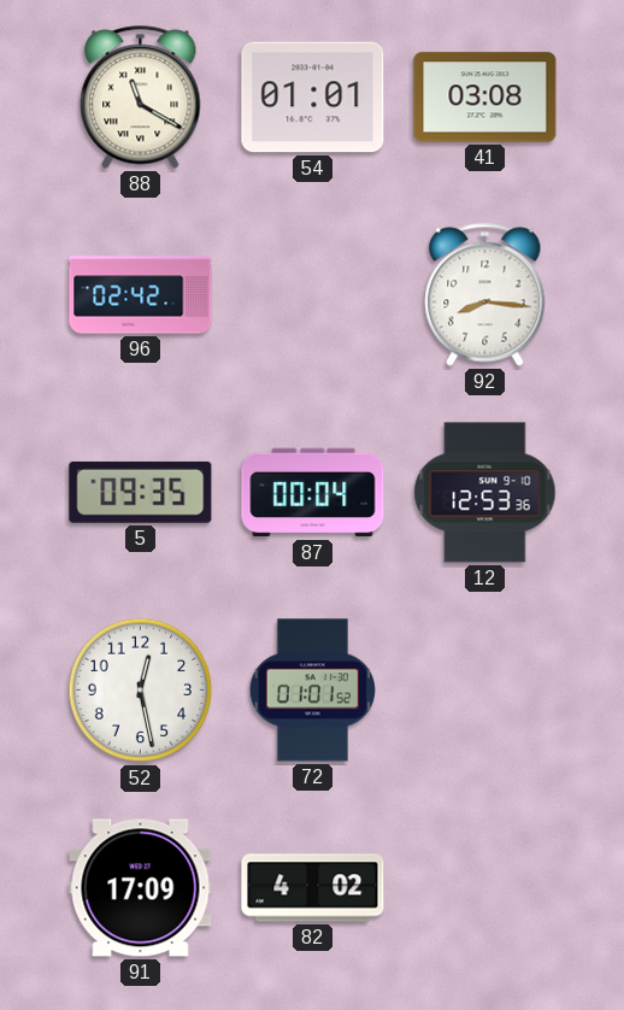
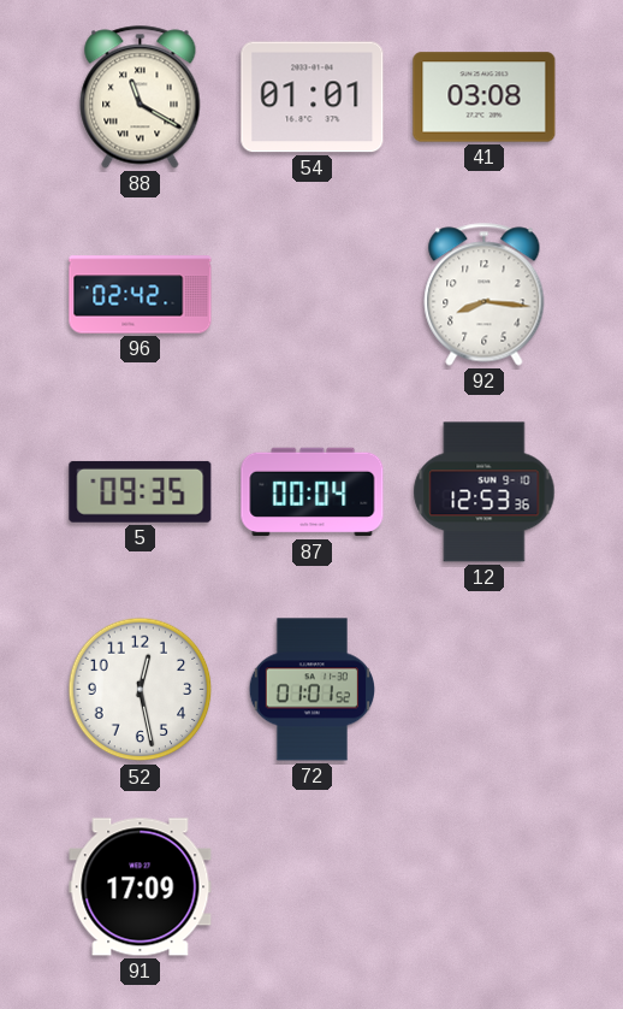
82: 4:02 -> none
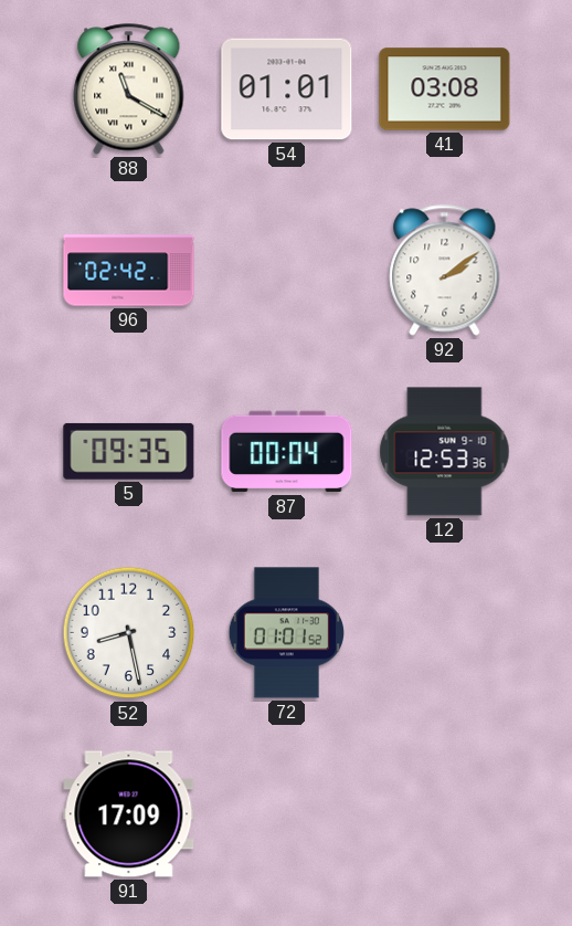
92: 8:16 -> 2:09
52: 12:28 -> 8:28
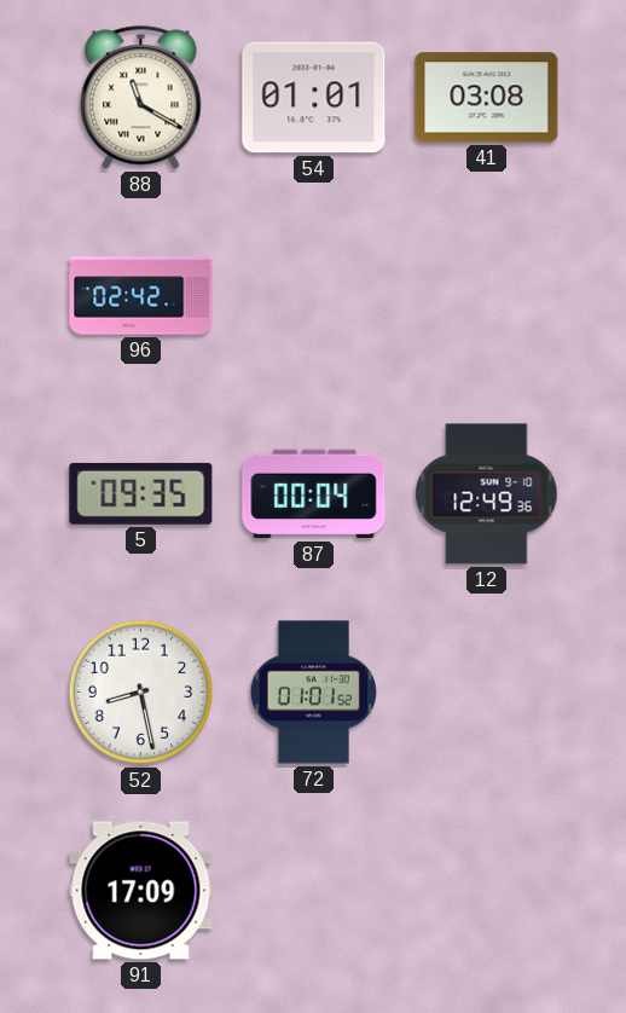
92: 2:09 -> none
12: 12:53 -> 12:49
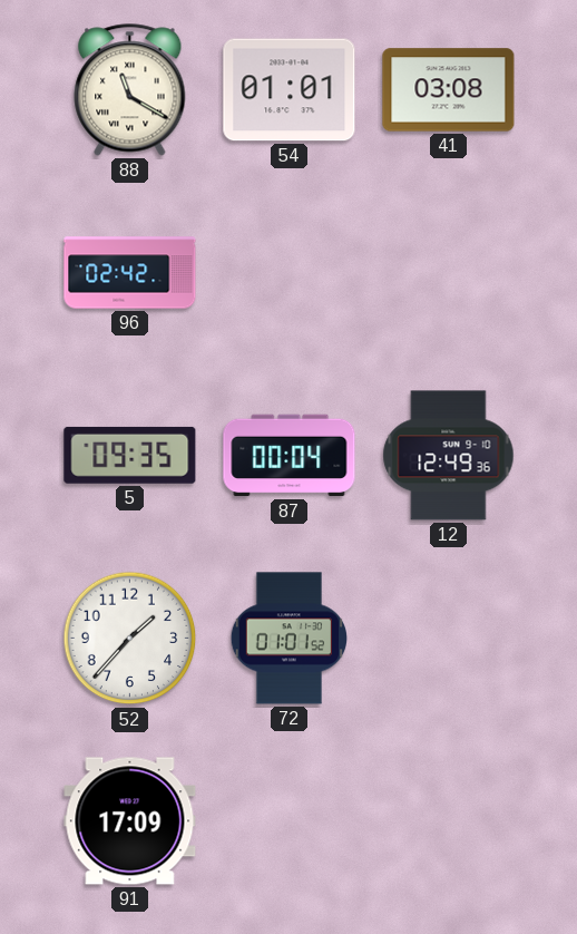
52: 8:28 -> 1:37
